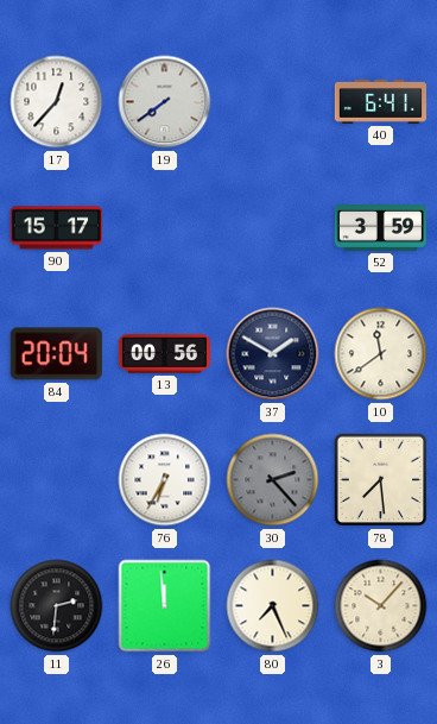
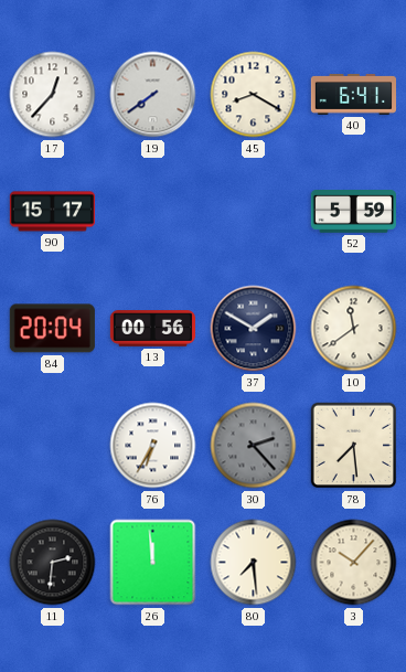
45: none -> 8:20
52: 3:59 -> 5:59
80: 7:26 -> 7:29
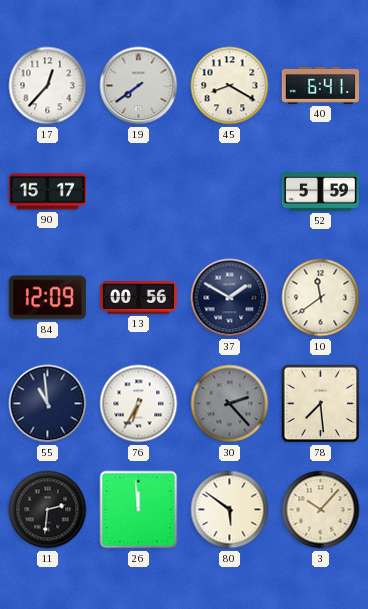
84: 20:04 -> 12:09
55: none -> 10:59
80: 7:29 -> 5:51
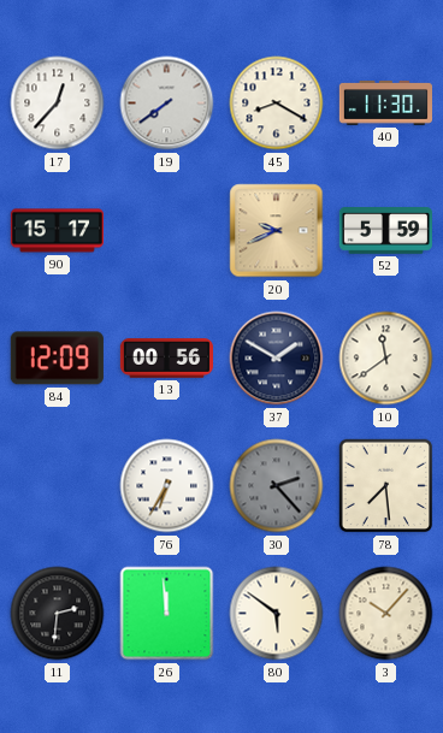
40: 6:41 -> 11:30
20: none -> 9:41
55: 10:59 -> none
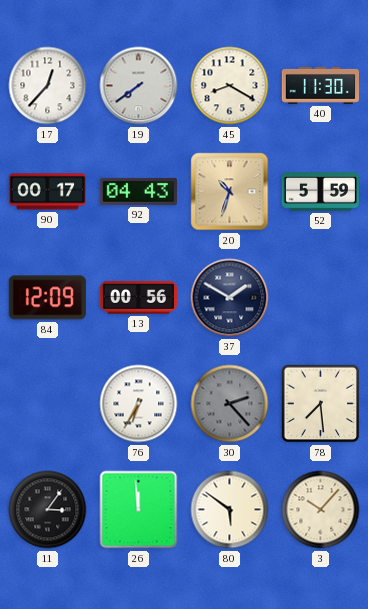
90: 15:17 -> 00:17
92: none -> 04:43
20: 9:41 -> 10:33
10: 11:39 -> none
11: 2:31 -> 3:06
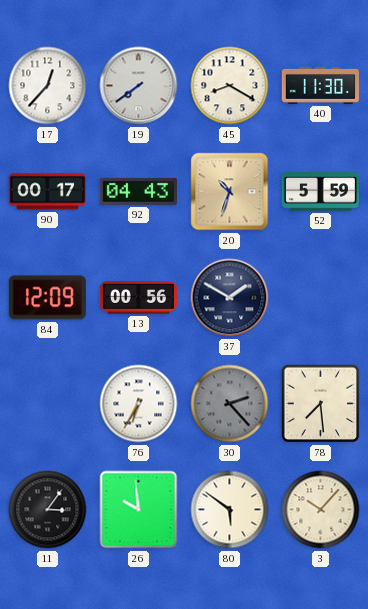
26: 11:59 -> 9:59
